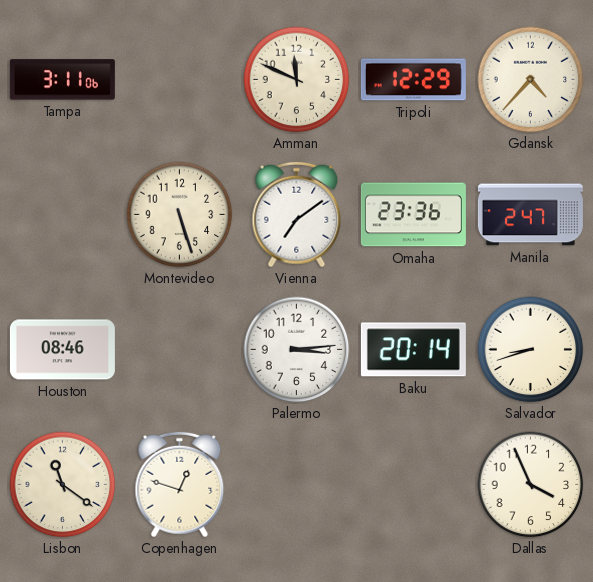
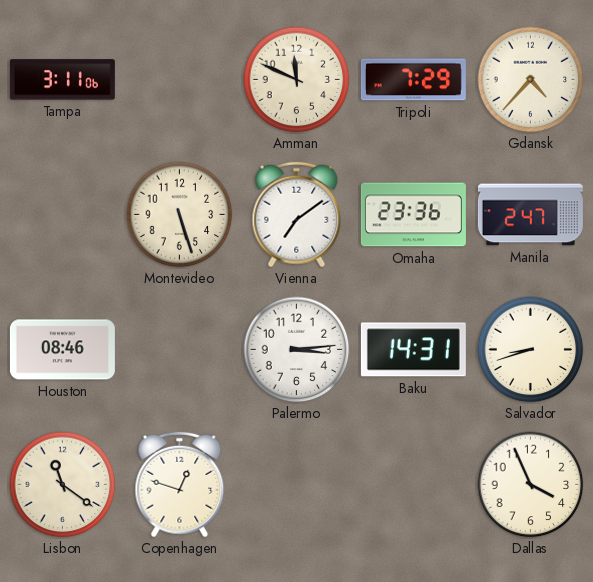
Tripoli: 12:29 -> 7:29
Baku: 20:14 -> 14:31
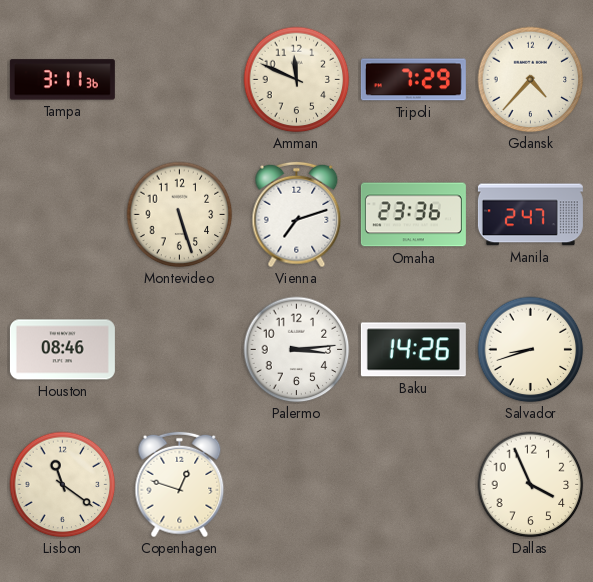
Tampa: 3:11:06 -> 3:11:36
Vienna: 7:09 -> 7:12
Baku: 14:31 -> 14:26
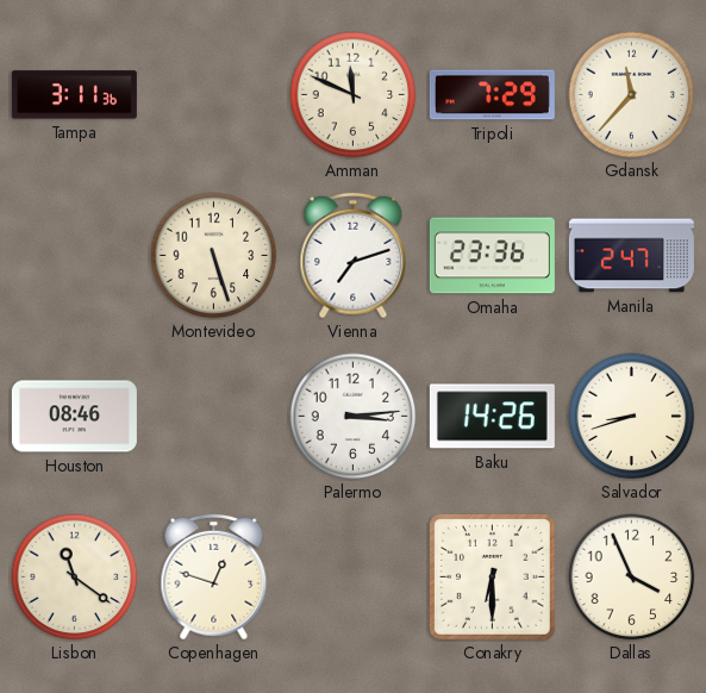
Gdansk: 4:37 -> 11:37
Conakry: none -> 6:30
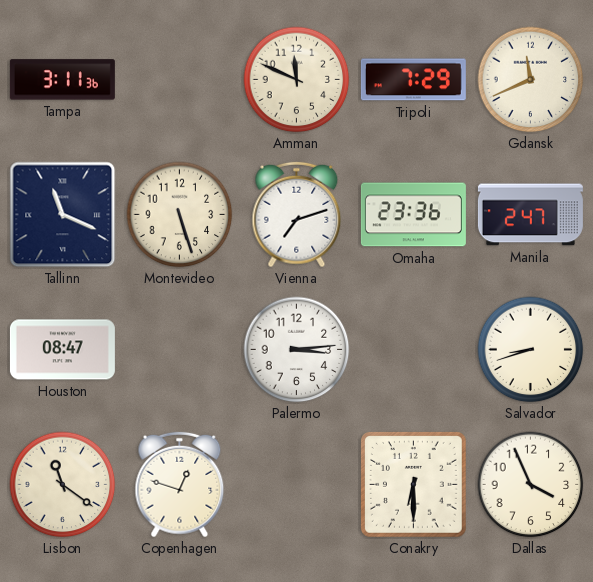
Gdansk: 11:37 -> 11:41
Tallinn: none -> 11:19
Houston: 08:46 -> 08:47
Baku: 14:26 -> none
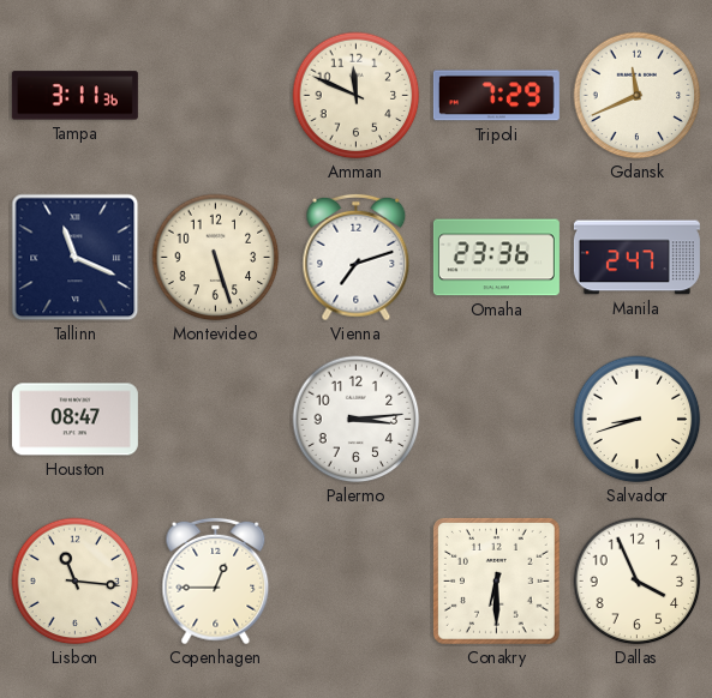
Lisbon: 11:21 -> 11:16
Copenhagen: 12:48 -> 12:45
